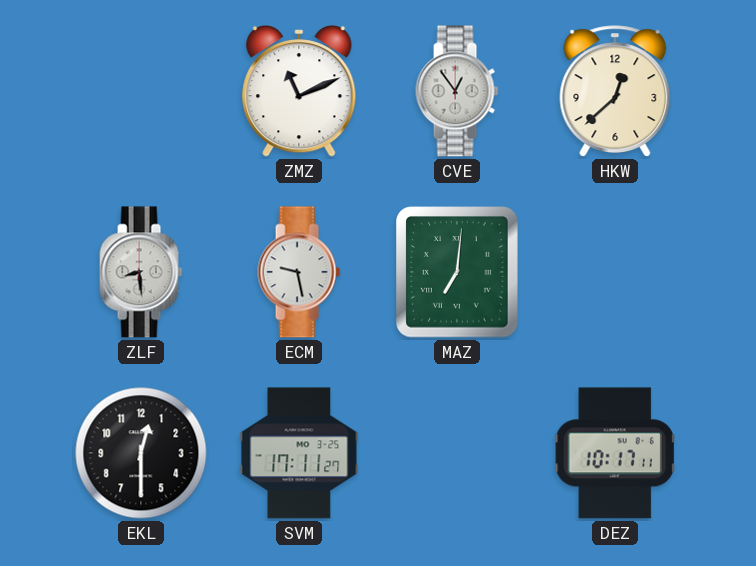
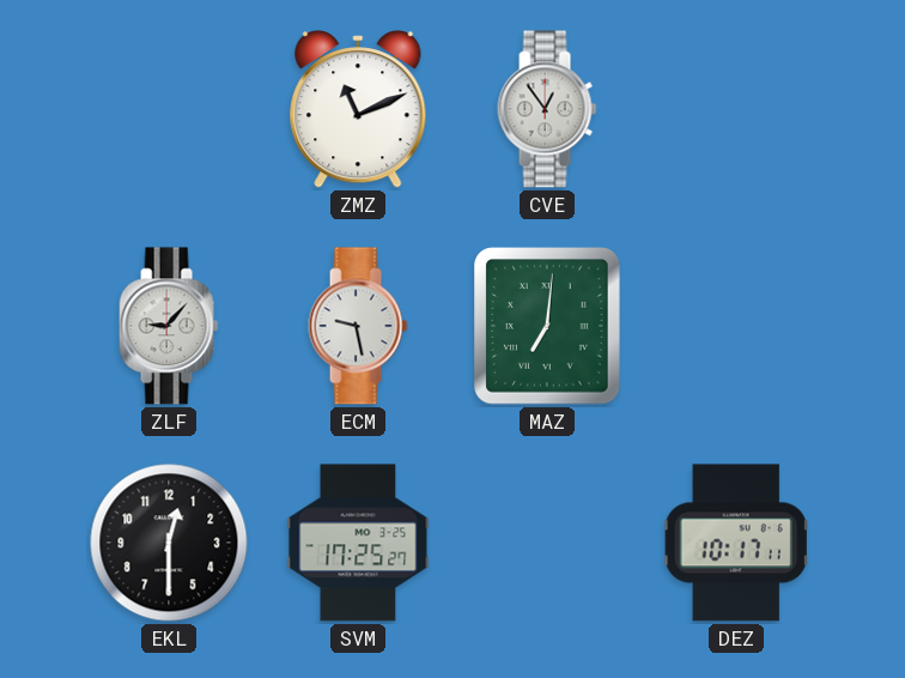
HKW: 12:38 -> none
ZLF: 8:29 -> 9:07
SVM: 17:11 -> 17:25
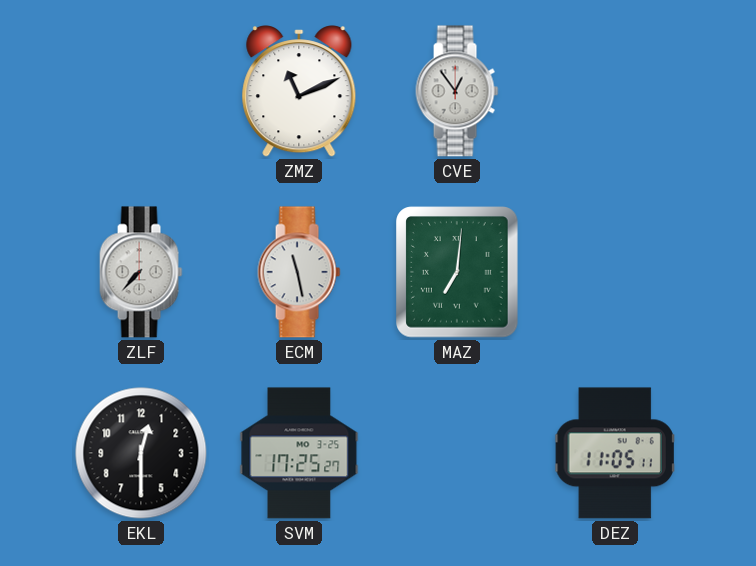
ZLF: 9:07 -> 7:37
ECM: 9:28 -> 11:28
DEZ: 10:17 -> 11:05
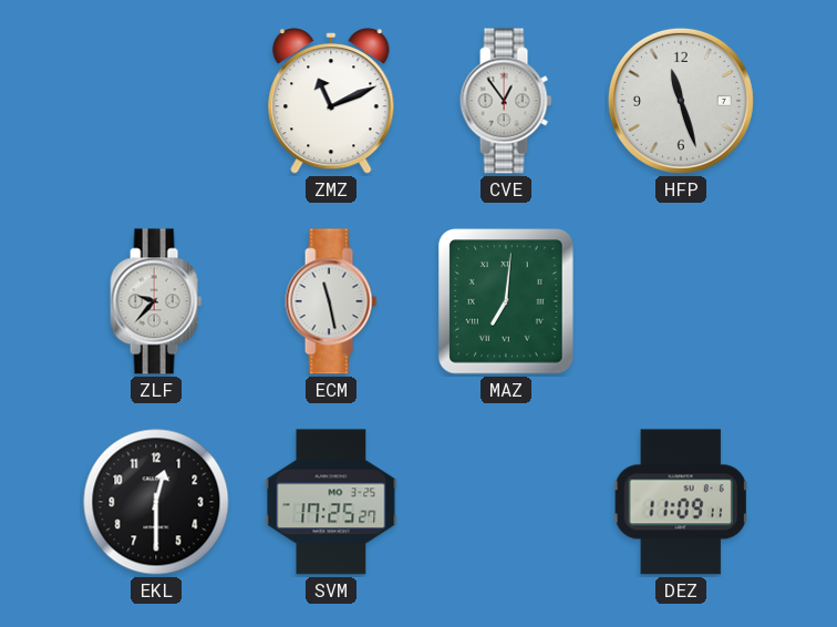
HFP: none -> 11:27
ZLF: 7:37 -> 9:37
DEZ: 11:05 -> 11:09
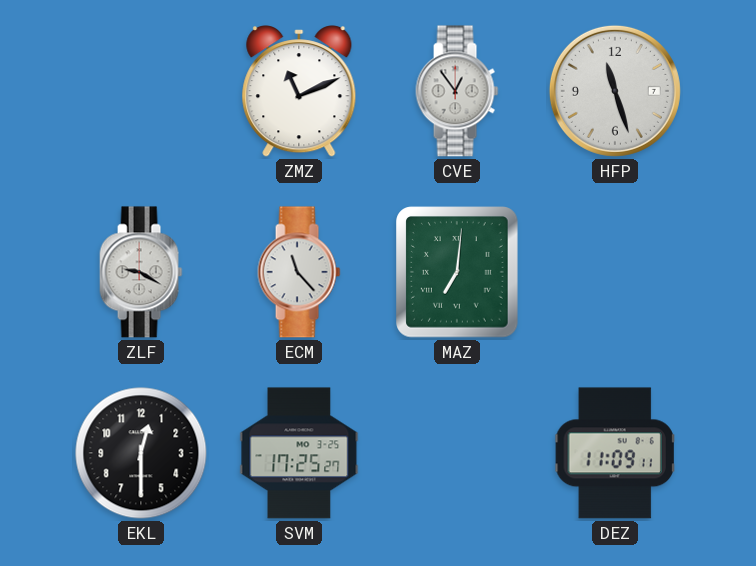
ZLF: 9:37 -> 9:20
ECM: 11:28 -> 11:23
